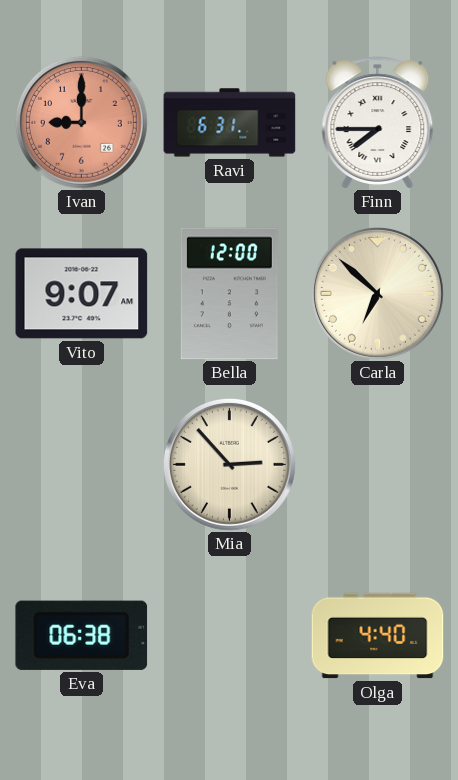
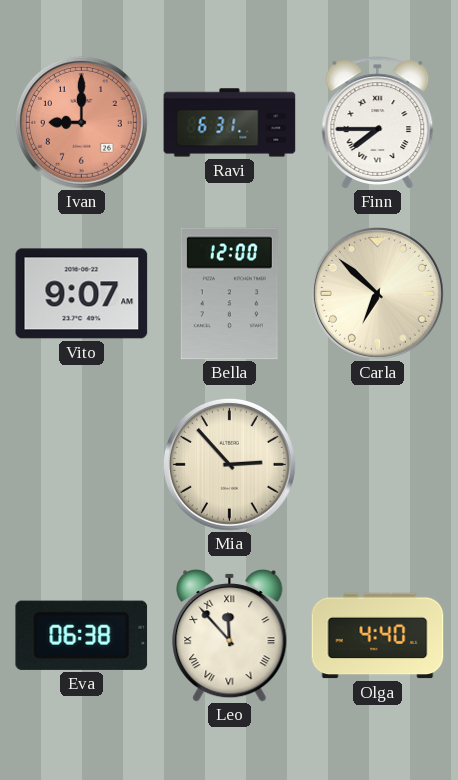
Leo: none -> 11:53
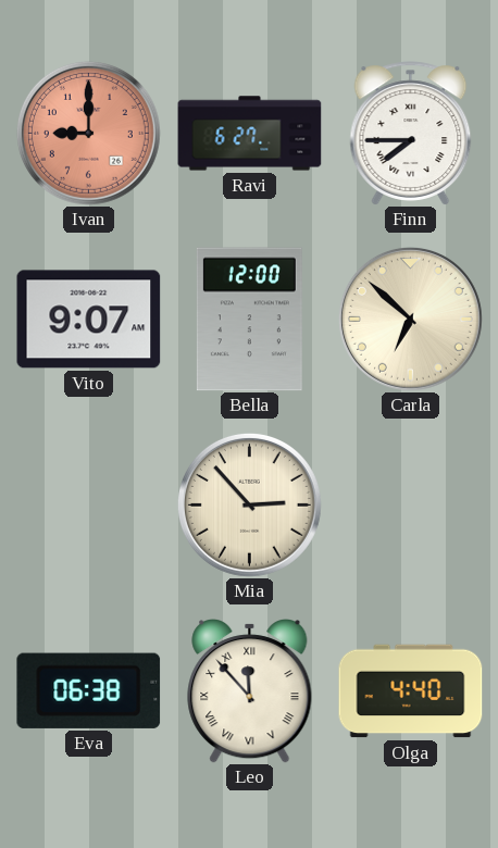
Ravi: 6:31 -> 6:27
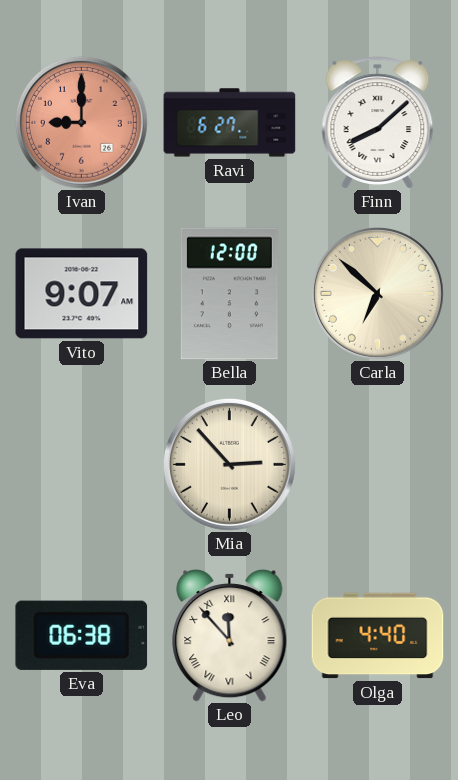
Finn: 7:45 -> 8:08
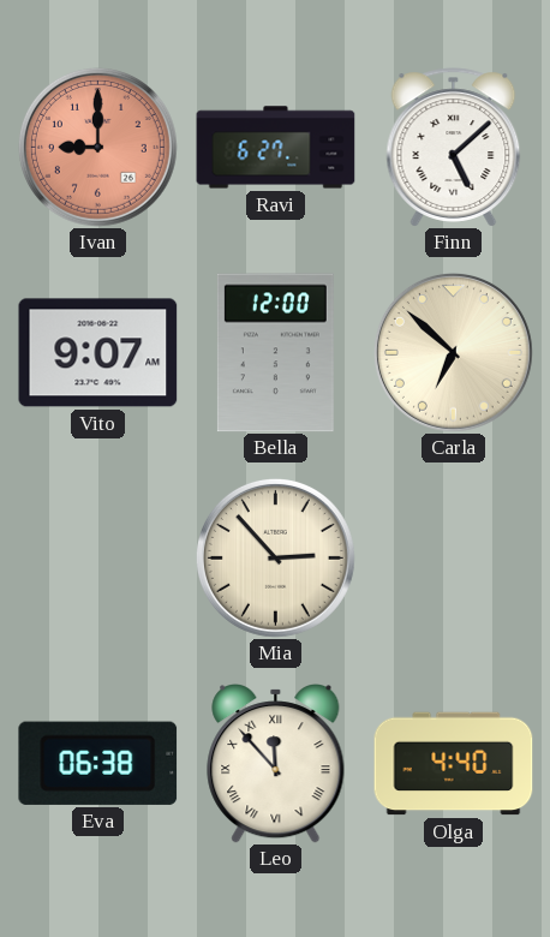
Finn: 8:08 -> 5:08
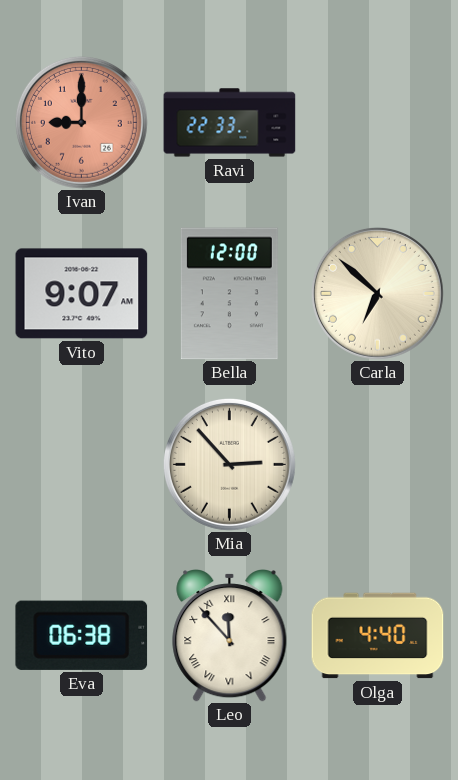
Ravi: 6:27 -> 22:33
Finn: 5:08 -> none
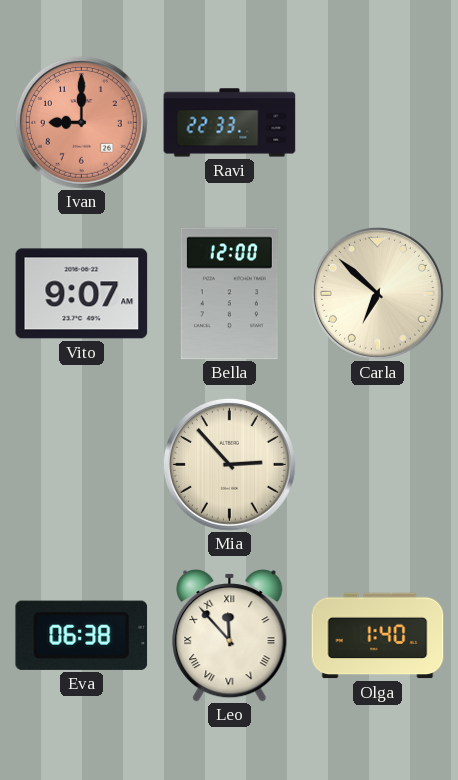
Olga: 4:40 -> 1:40
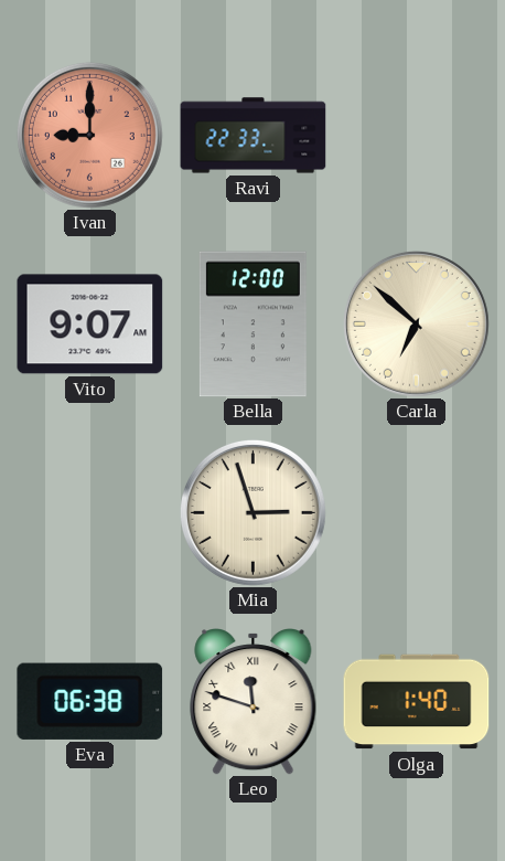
Mia: 2:53 -> 2:57
Leo: 11:53 -> 11:48
